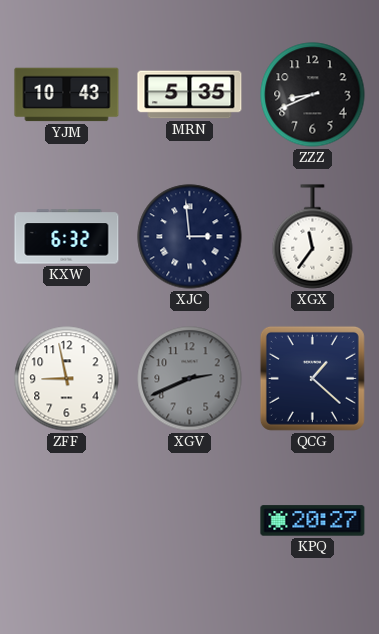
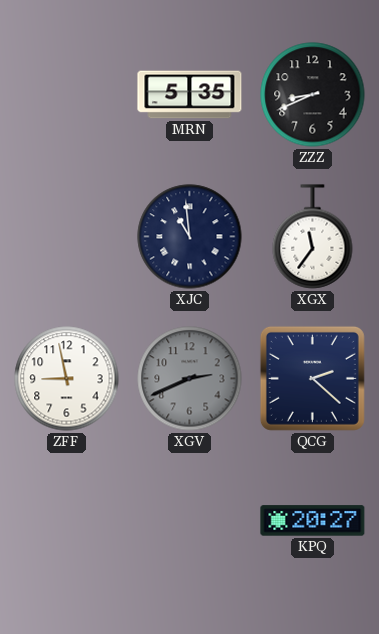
YJM: 10:43 -> none
KXW: 6:32 -> none
XJC: 2:59 -> 10:59
QCG: 1:22 -> 2:22
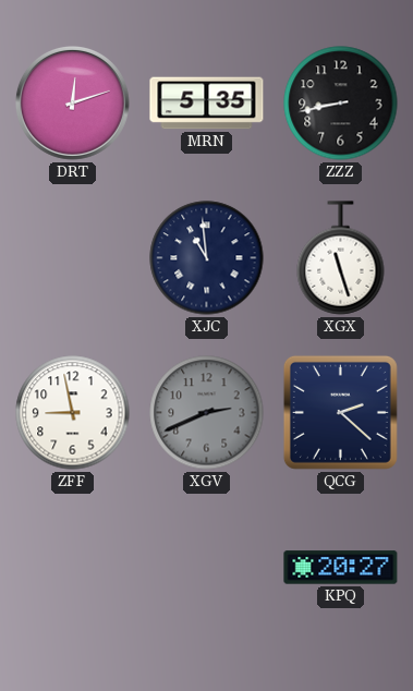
DRT: none -> 12:12
ZZZ: 8:41 -> 8:43
XGX: 11:36 -> 11:27
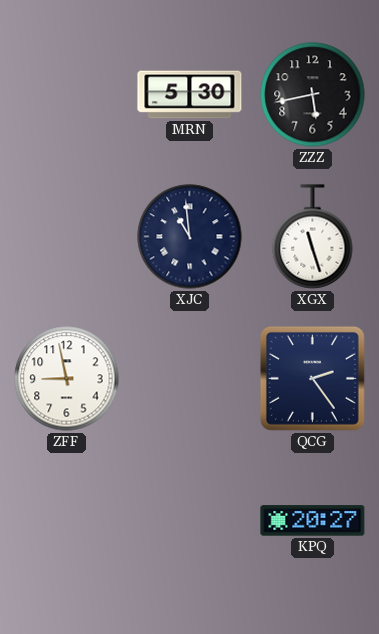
DRT: 12:12 -> none
MRN: 5:35 -> 5:30
ZZZ: 8:43 -> 5:43
XGV: 2:41 -> none
QCG: 2:22 -> 2:24
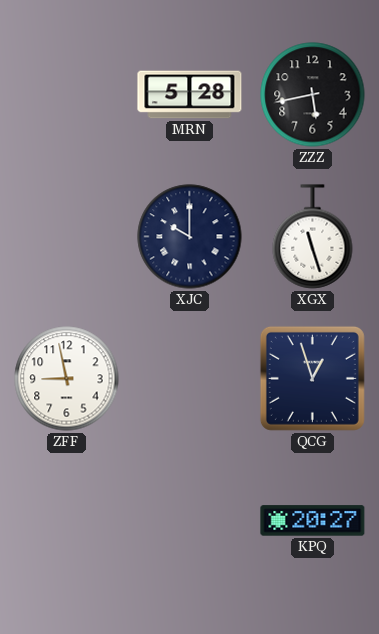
MRN: 5:30 -> 5:28
XJC: 10:59 -> 10:00
QCG: 2:24 -> 12:57
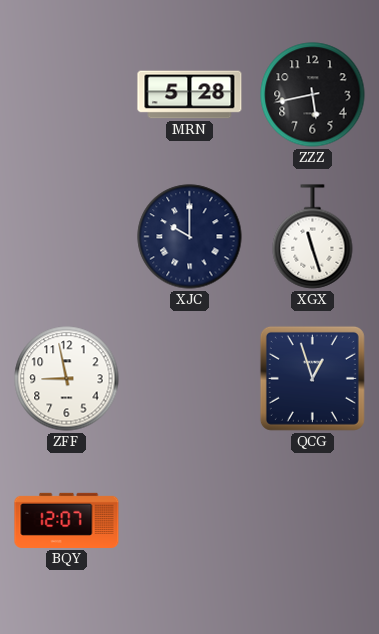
BQY: none -> 12:07
KPQ: 20:27 -> none
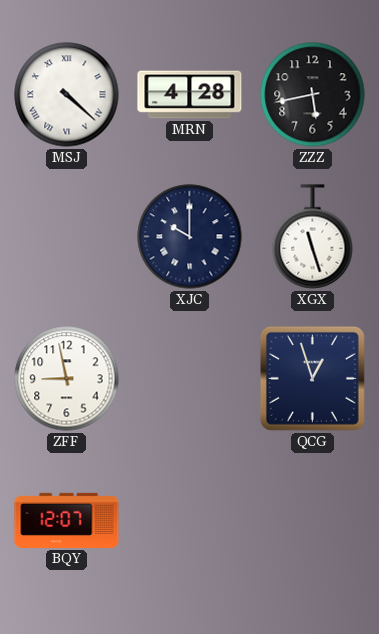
MSJ: none -> 4:22
MRN: 5:28 -> 4:28
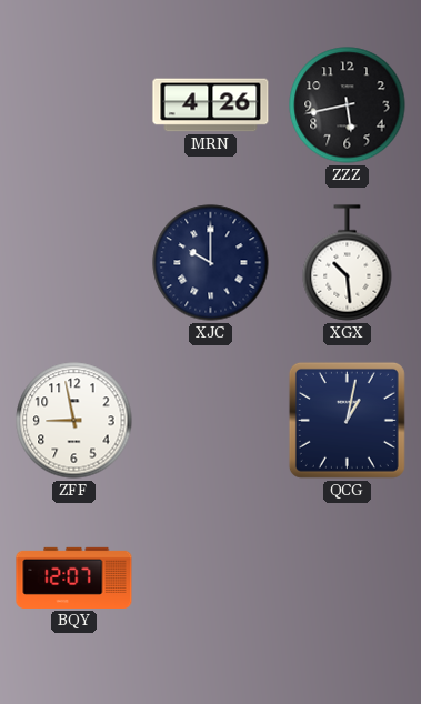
MSJ: 4:22 -> none
MRN: 4:28 -> 4:26
XGX: 11:27 -> 10:29
QCG: 12:57 -> 1:02
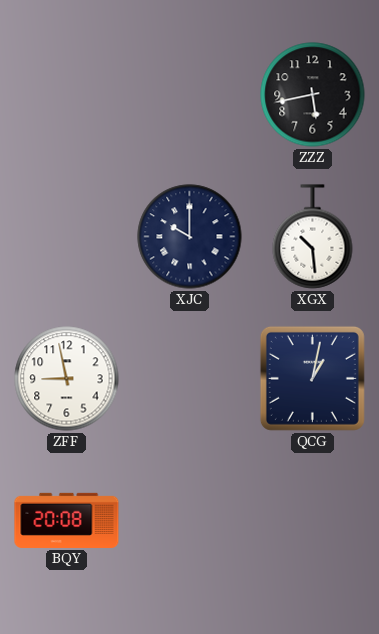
MRN: 4:26 -> none
BQY: 12:07 -> 20:08
